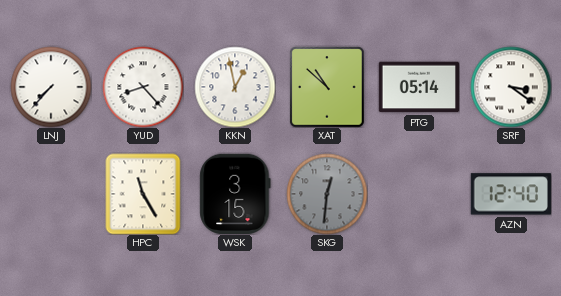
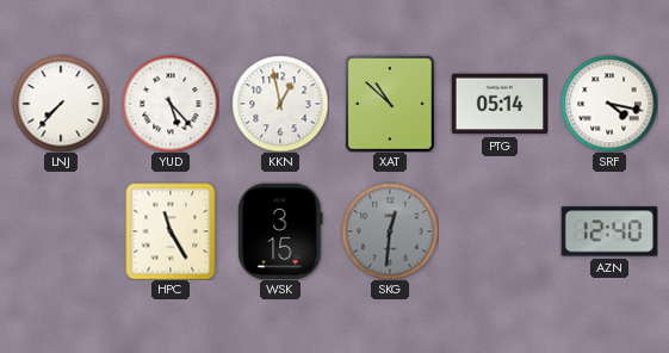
YUD: 8:23 -> 5:23
SRF: 3:21 -> 4:17
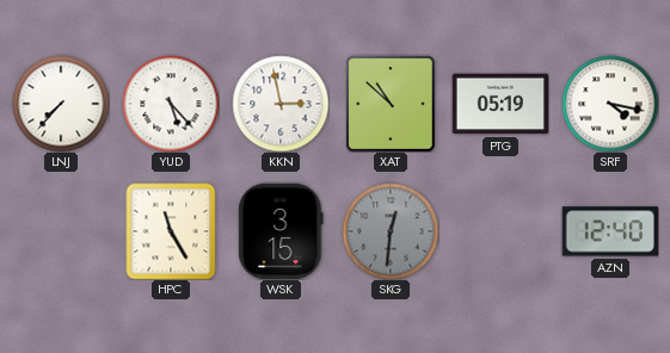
KKN: 12:58 -> 2:58
PTG: 05:14 -> 05:19
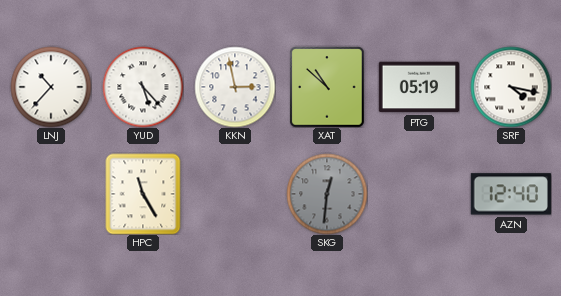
LNJ: 7:37 -> 10:37
WSK: 3:15 -> none
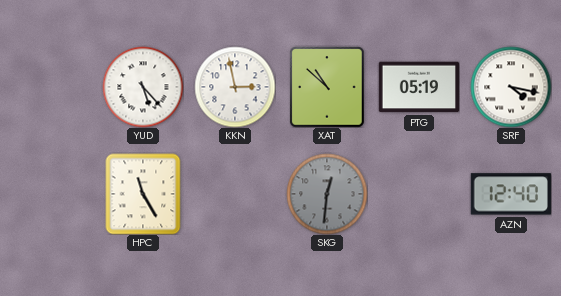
LNJ: 10:37 -> none
